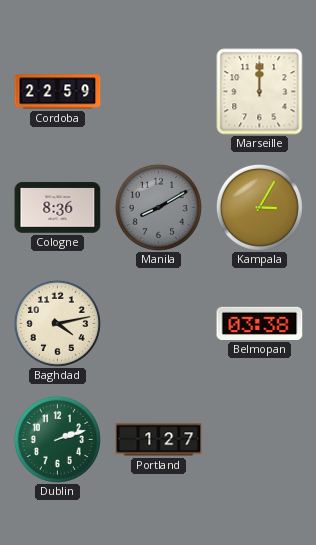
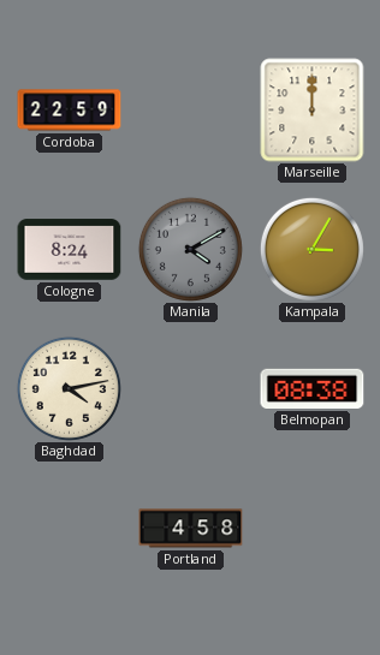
Cologne: 8:36 -> 8:24
Manila: 8:10 -> 4:10
Belmopan: 03:38 -> 08:38
Dublin: 2:12 -> none
Portland: 1:27 -> 4:58
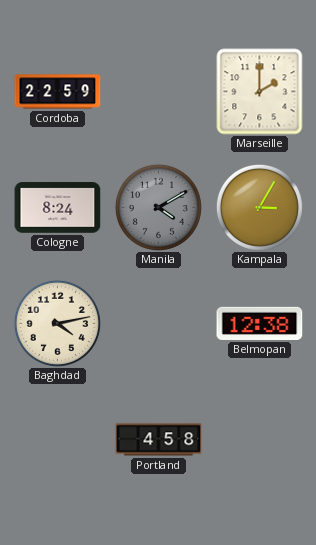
Marseille: 12:00 -> 2:00
Belmopan: 08:38 -> 12:38
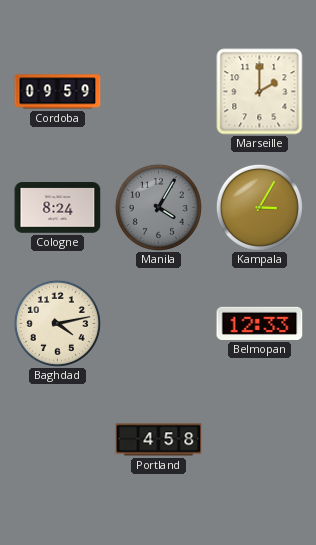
Cordoba: 22:59 -> 09:59
Manila: 4:10 -> 4:05
Belmopan: 12:38 -> 12:33
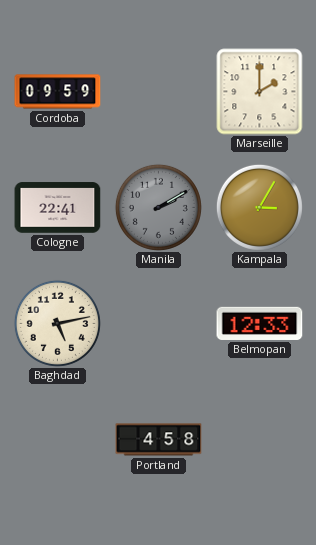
Cologne: 8:24 -> 22:41
Manila: 4:05 -> 2:10
Baghdad: 4:13 -> 5:13
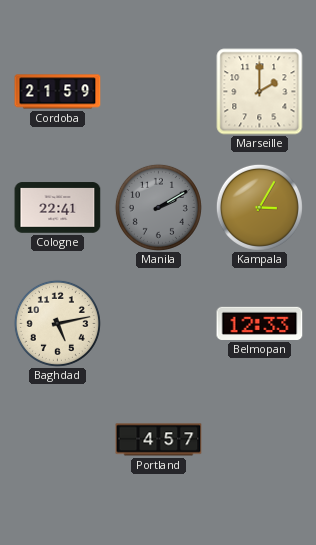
Cordoba: 09:59 -> 21:59
Portland: 4:58 -> 4:57
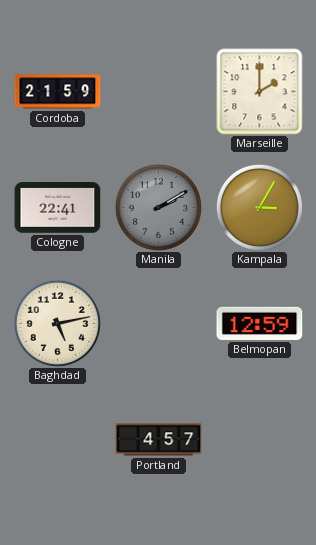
Belmopan: 12:33 -> 12:59
